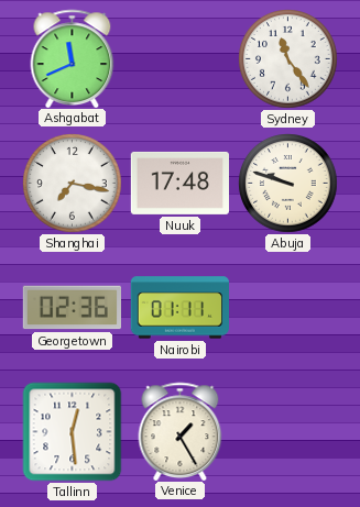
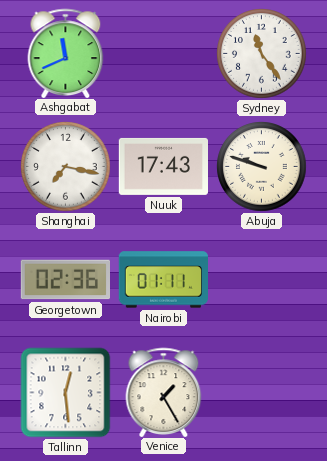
Nuuk: 17:48 -> 17:43
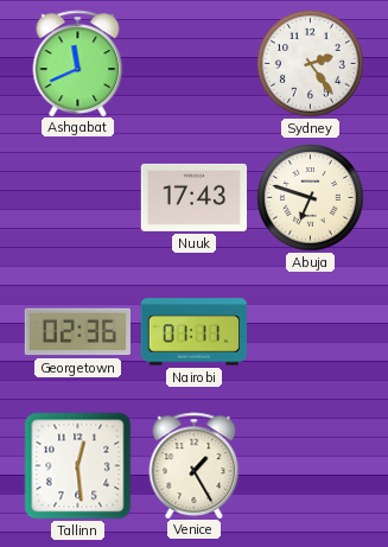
Sydney: 11:24 -> 2:24
Shanghai: 7:17 -> none
Abuja: 9:48 -> 6:48
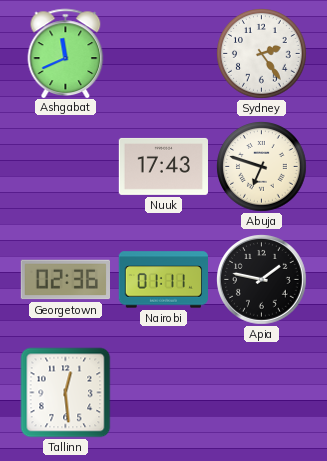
Apia: none -> 1:47
Venice: 1:25 -> none
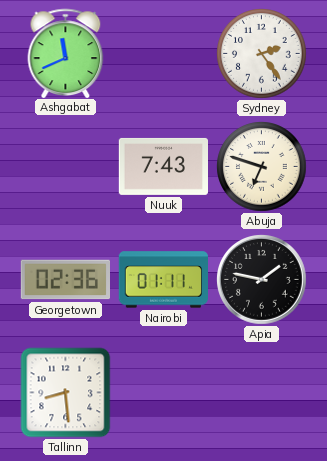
Nuuk: 17:43 -> 7:43
Tallinn: 12:29 -> 8:29
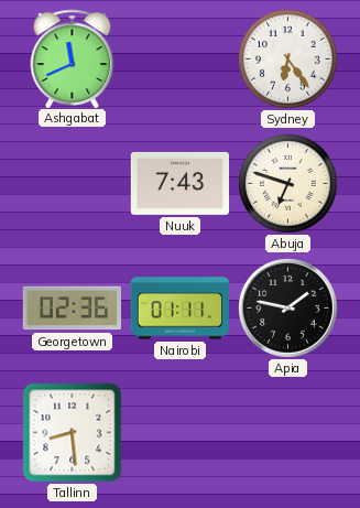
Sydney: 2:24 -> 6:24
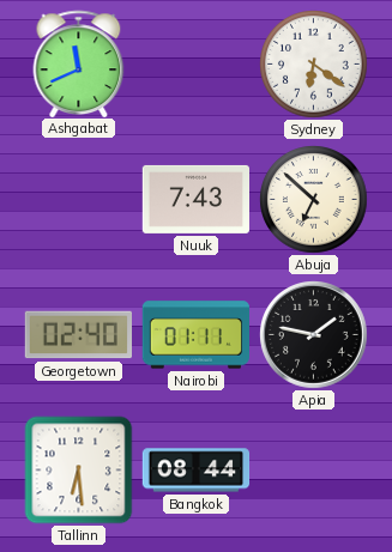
Sydney: 6:24 -> 6:21
Abuja: 6:48 -> 6:52
Georgetown: 02:36 -> 02:40
Tallinn: 8:29 -> 6:29
Bangkok: none -> 08:44
